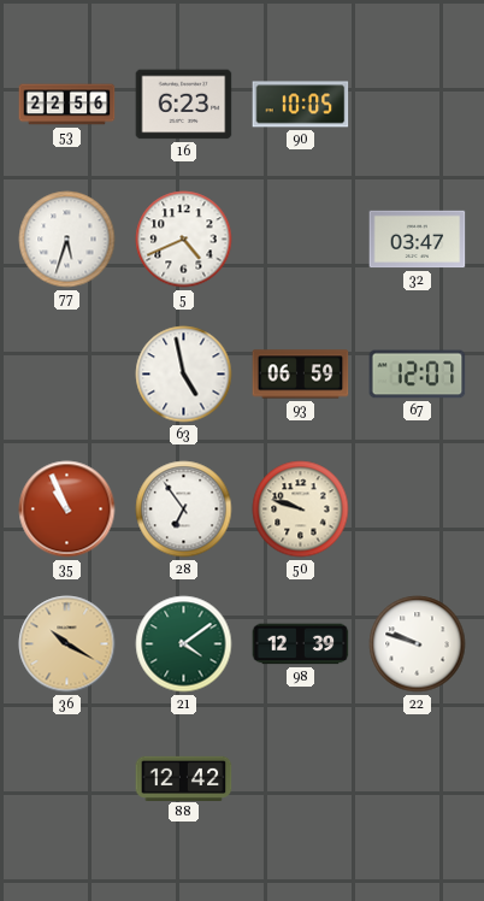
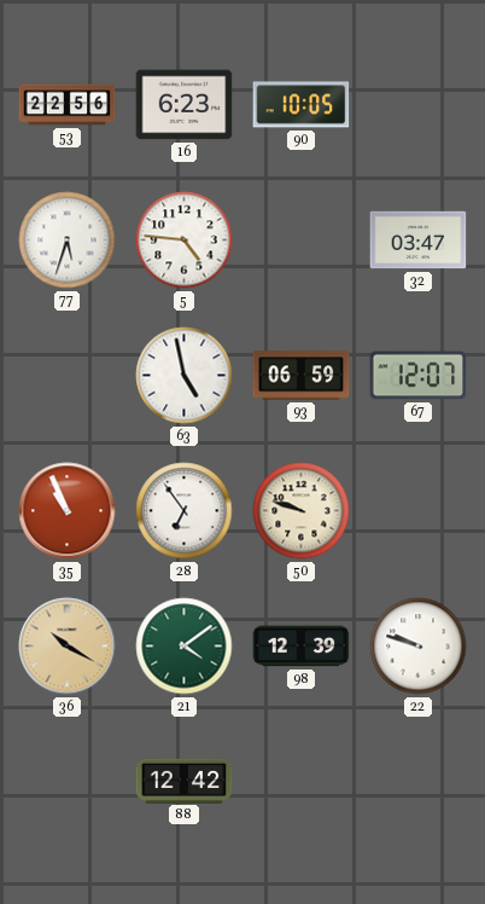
5: 4:41 -> 4:46
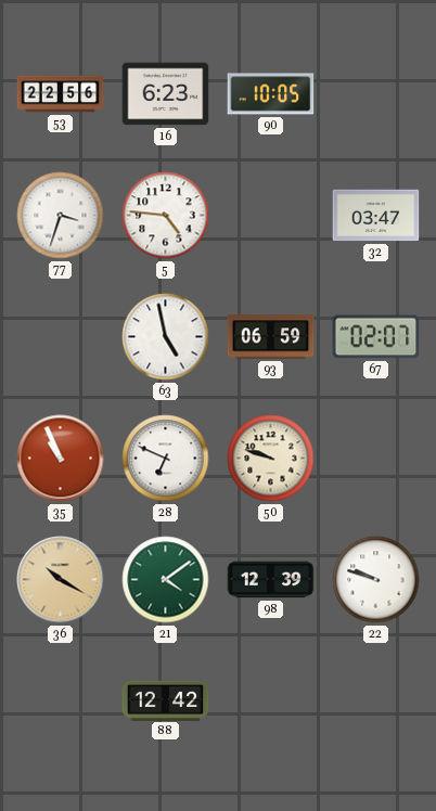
77: 5:33 -> 3:33
67: 12:07 -> 02:07
28: 6:54 -> 6:49
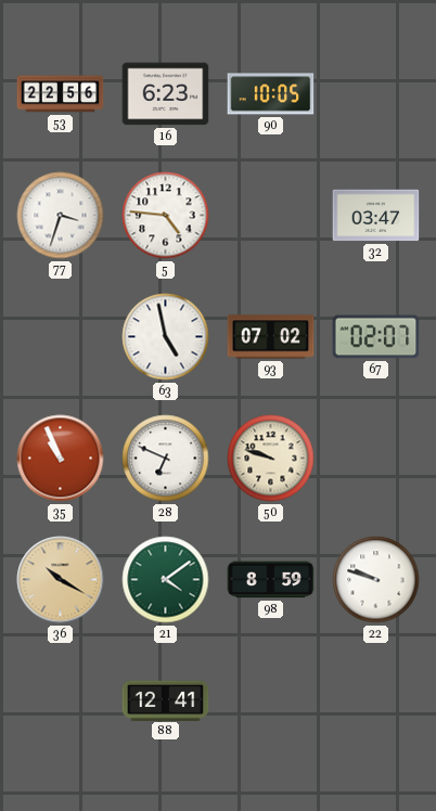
93: 06:59 -> 07:02
98: 12:39 -> 8:59
88: 12:42 -> 12:41
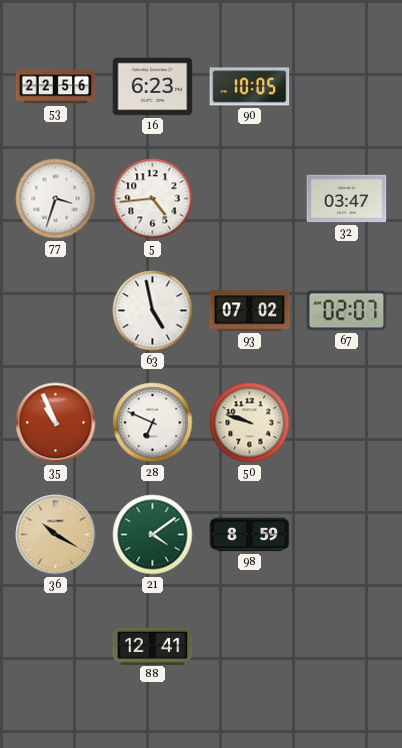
5: 4:46 -> 4:44
22: 9:48 -> none
